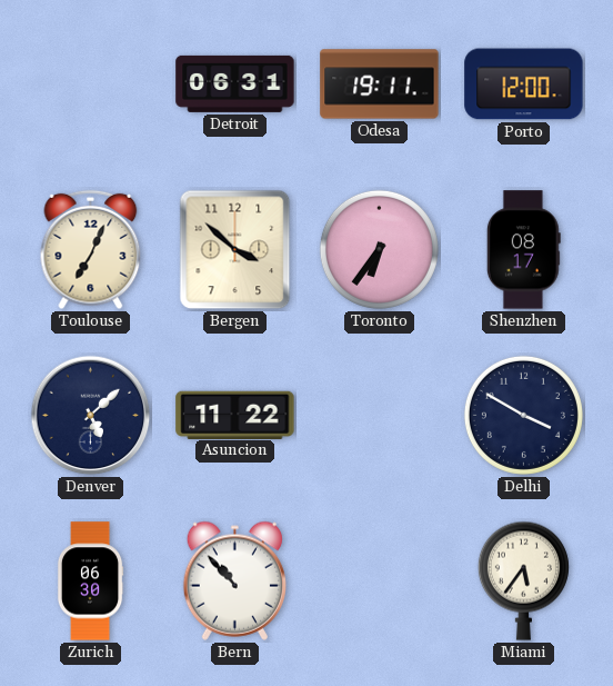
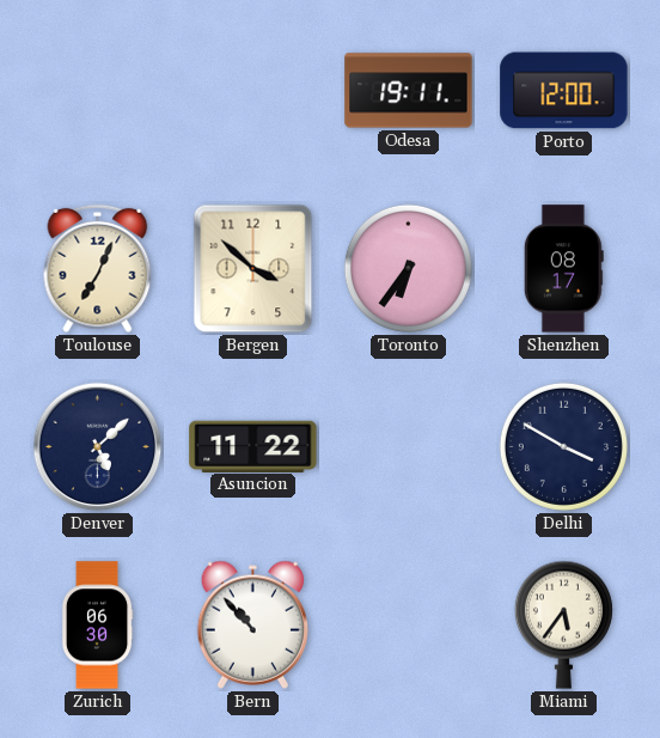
Detroit: 06:31 -> none
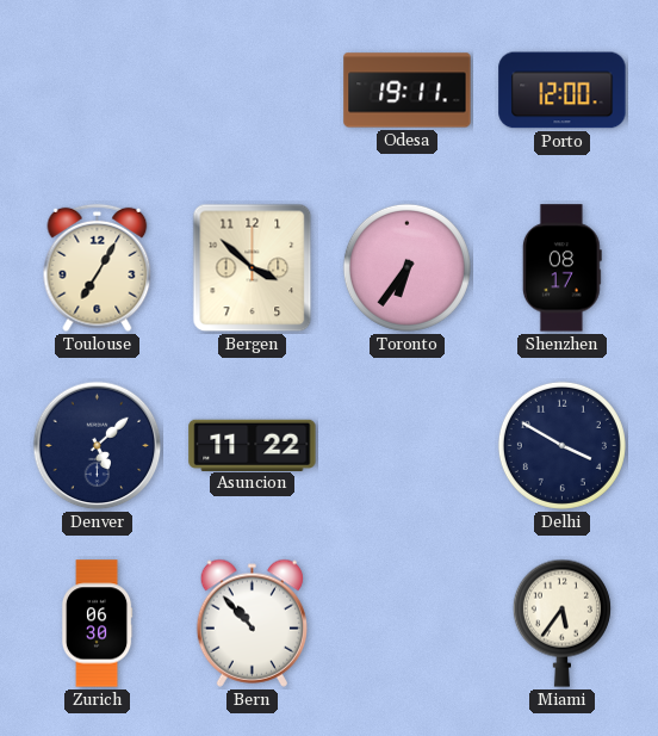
Toulouse: 7:04 -> 7:05
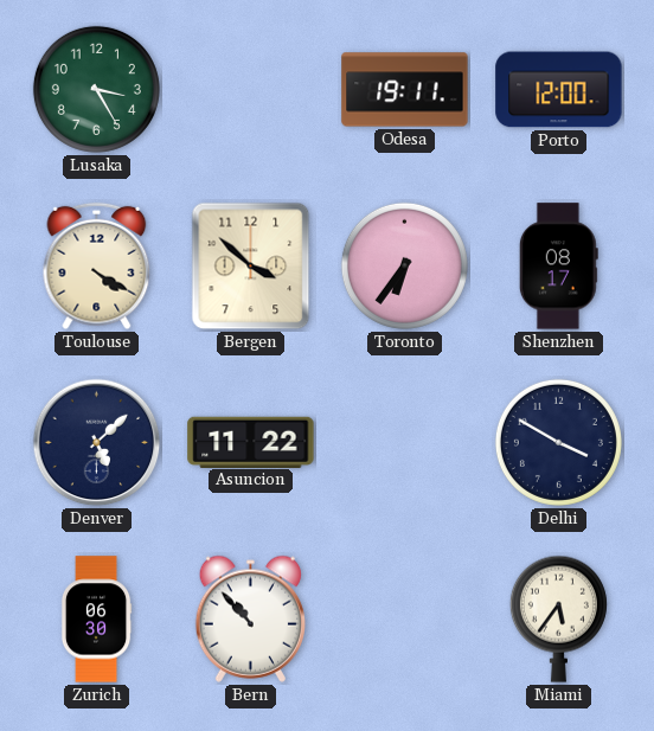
Lusaka: none -> 3:25
Toulouse: 7:05 -> 4:20
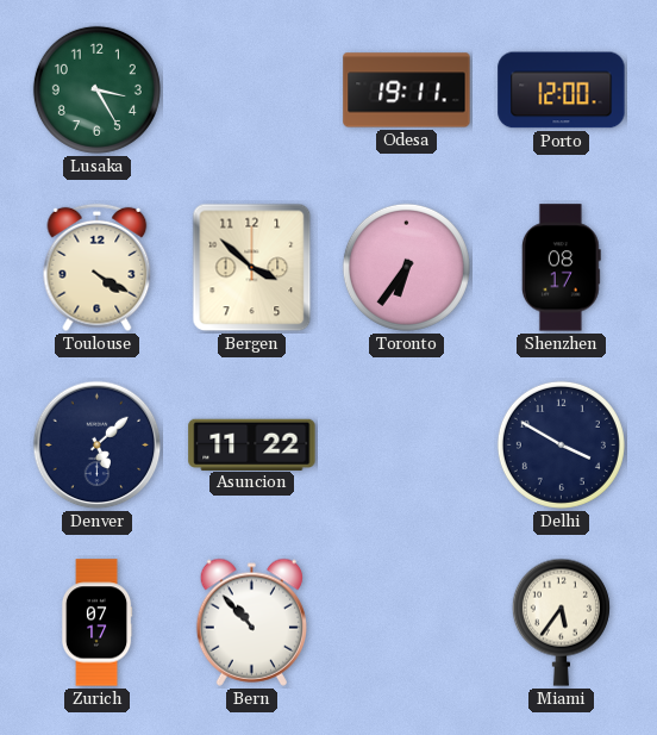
Zurich: 06:30 -> 07:17
